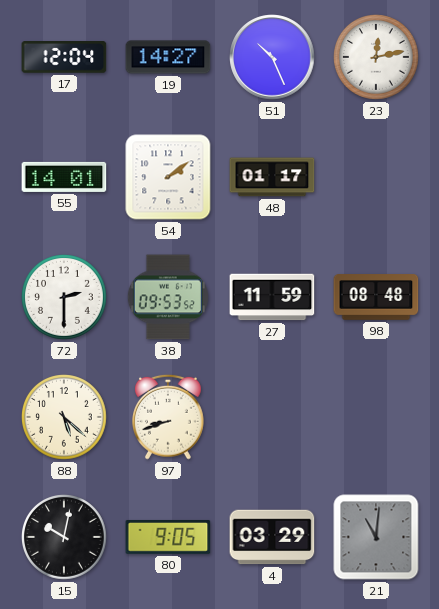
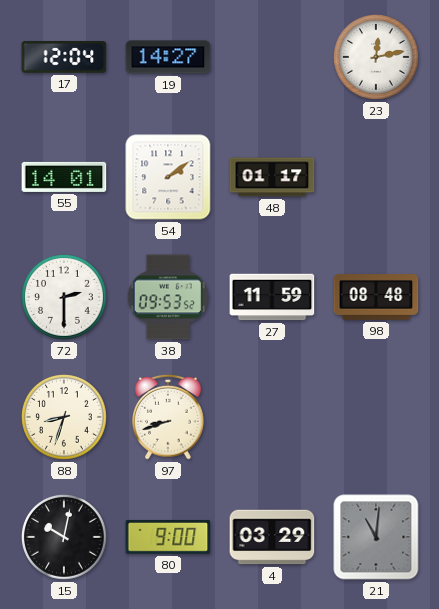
51: 10:26 -> none
88: 5:22 -> 8:33
80: 9:05 -> 9:00
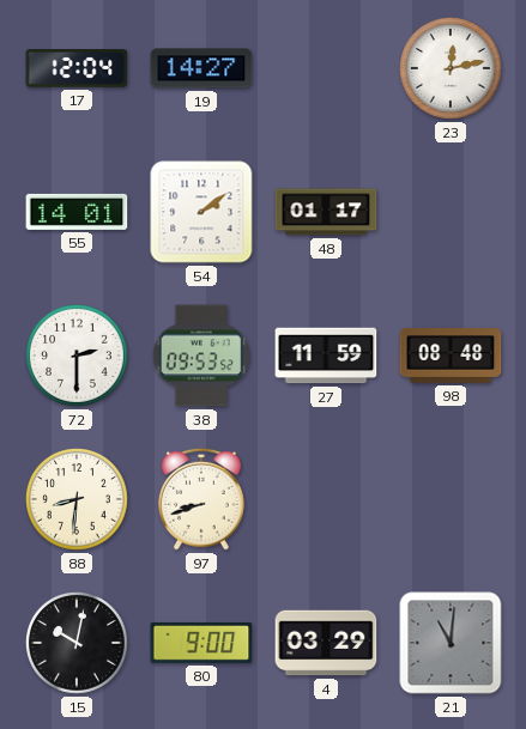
88: 8:33 -> 8:31
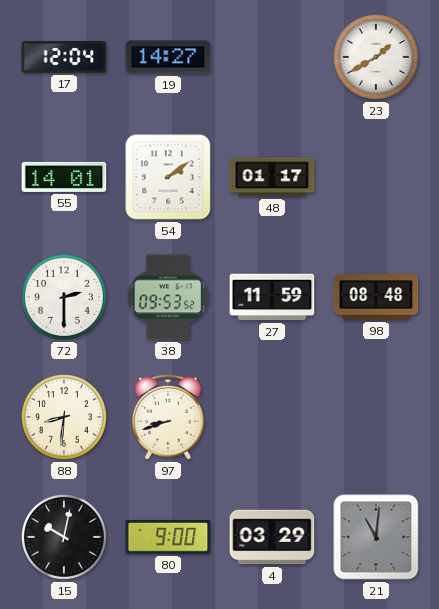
23: 12:13 -> 1:40
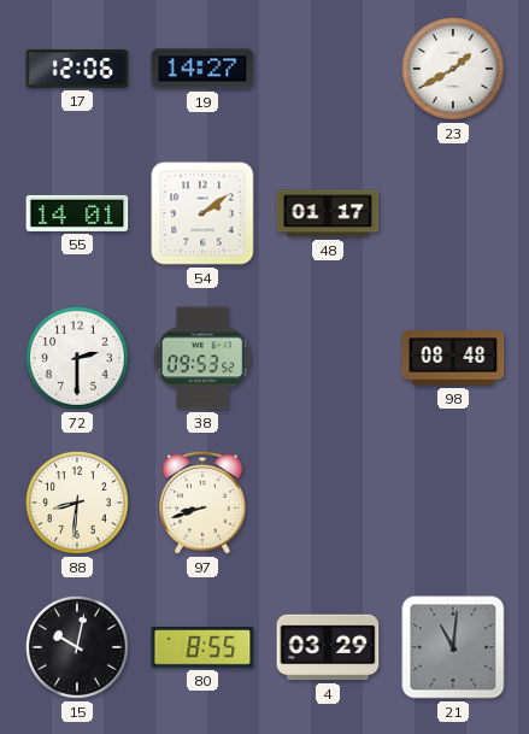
17: 12:04 -> 12:06
27: 11:59 -> none
80: 9:00 -> 8:55
